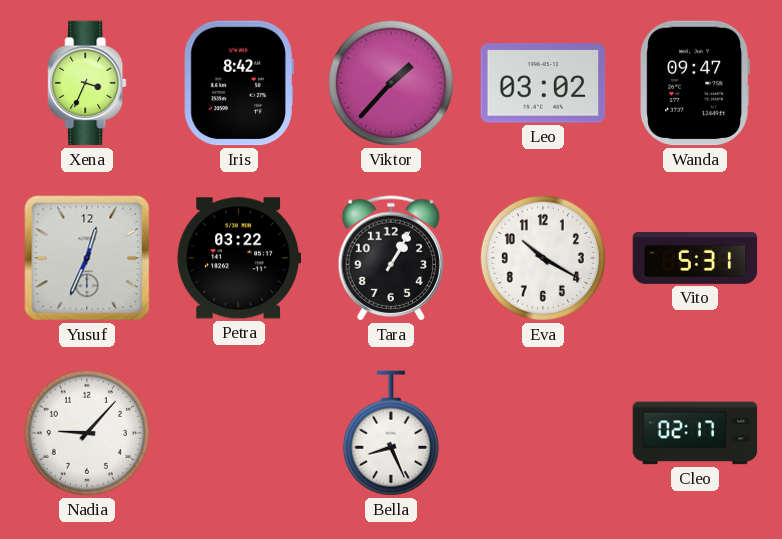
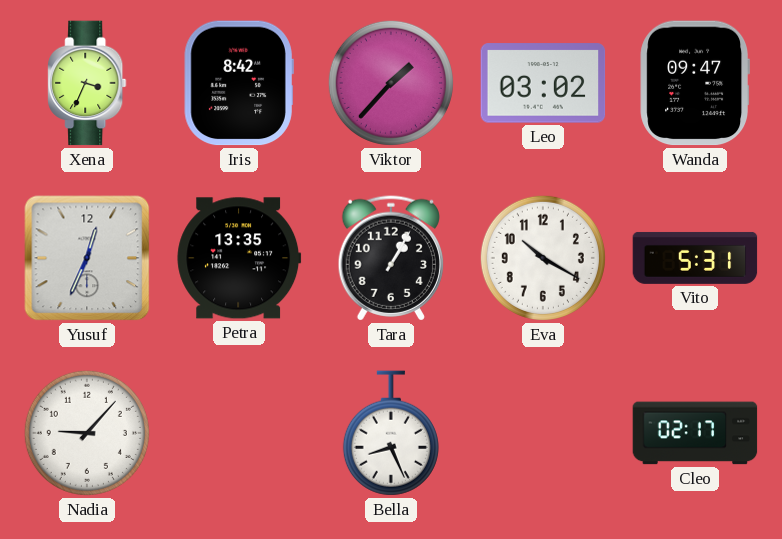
Petra: 03:22 -> 13:35
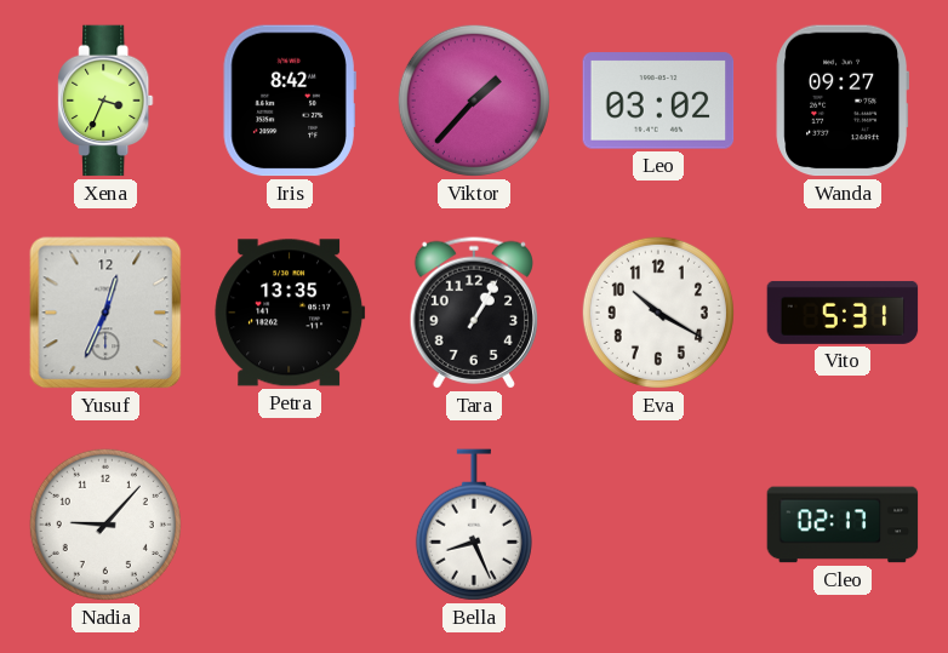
Wanda: 09:47 -> 09:27
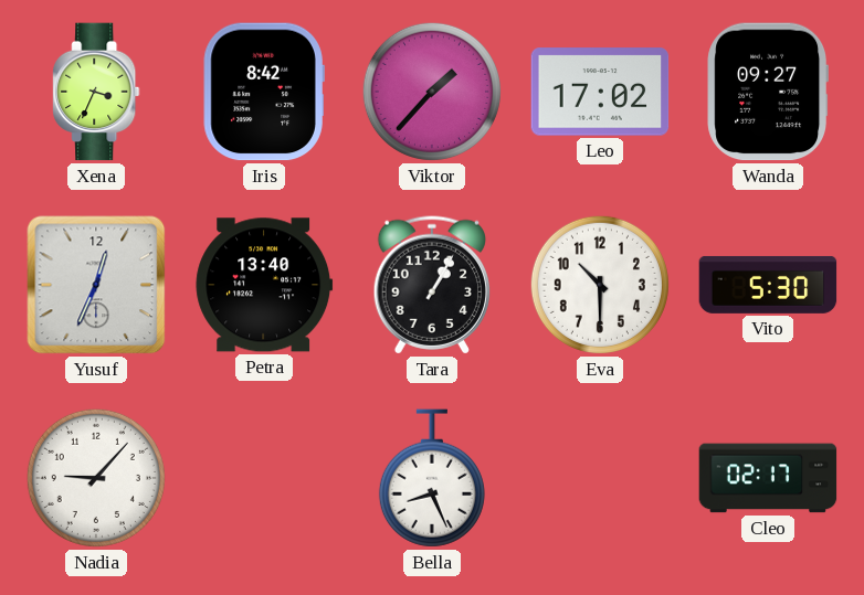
Leo: 03:02 -> 17:02
Petra: 13:35 -> 13:40
Eva: 10:20 -> 10:30
Vito: 5:31 -> 5:30
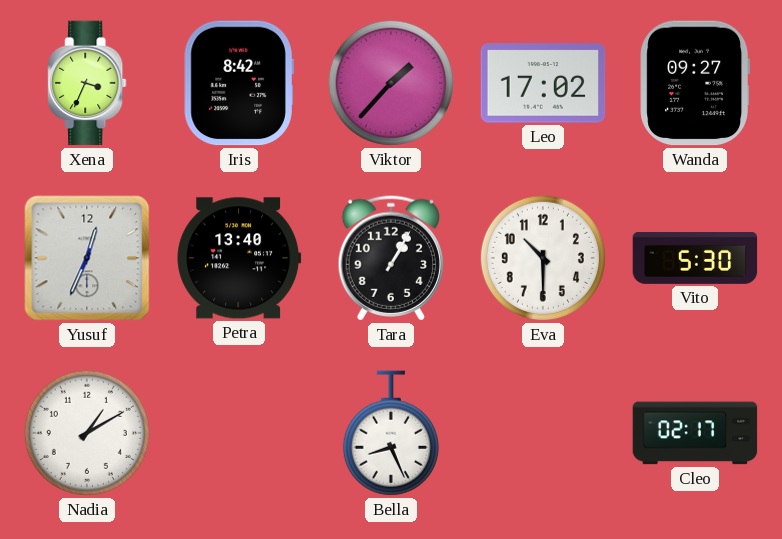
Nadia: 9:07 -> 1:10
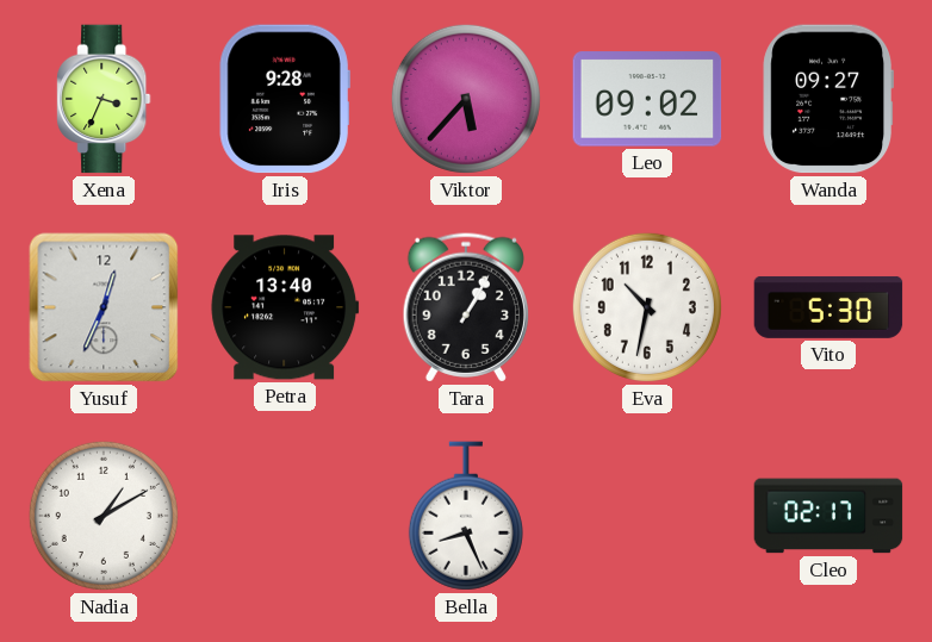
Iris: 8:42 -> 9:28
Viktor: 1:37 -> 5:37
Leo: 17:02 -> 09:02
Eva: 10:30 -> 10:32
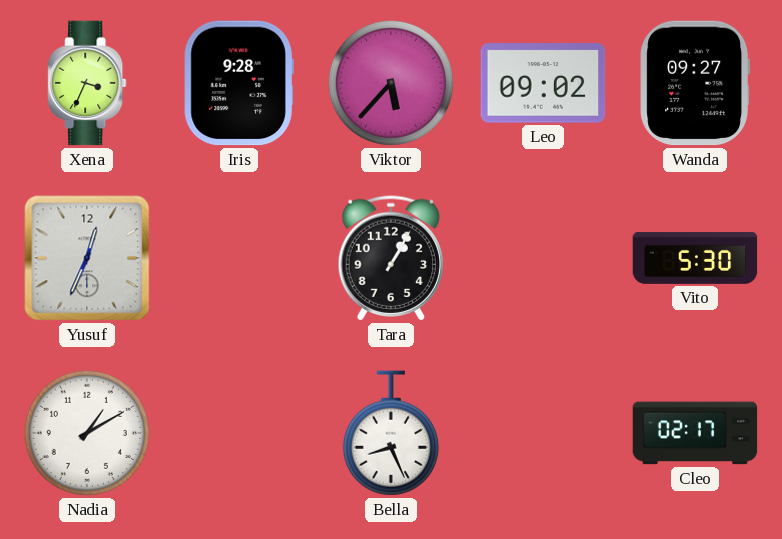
Petra: 13:40 -> none
Eva: 10:32 -> none
